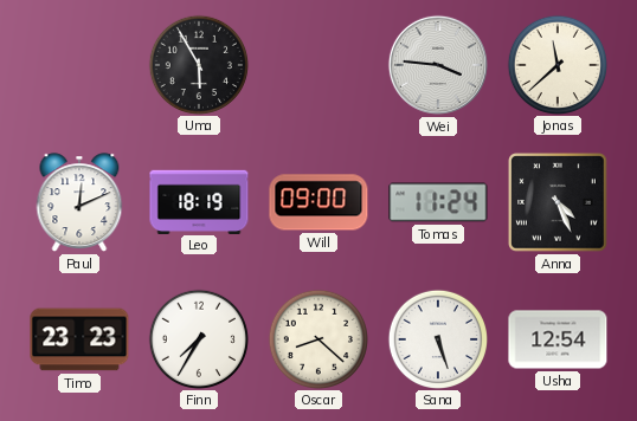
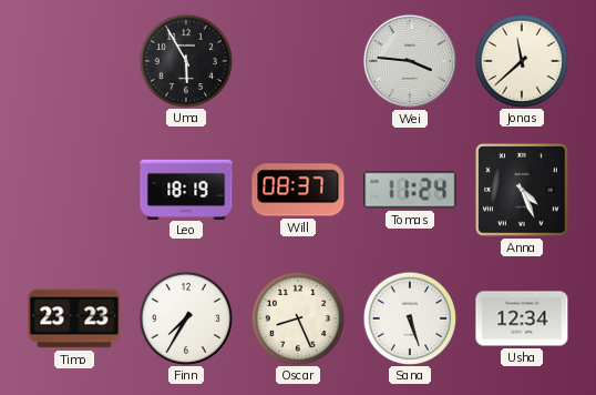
Paul: 12:11 -> none
Will: 09:00 -> 08:37
Oscar: 8:22 -> 8:26
Usha: 12:54 -> 12:34
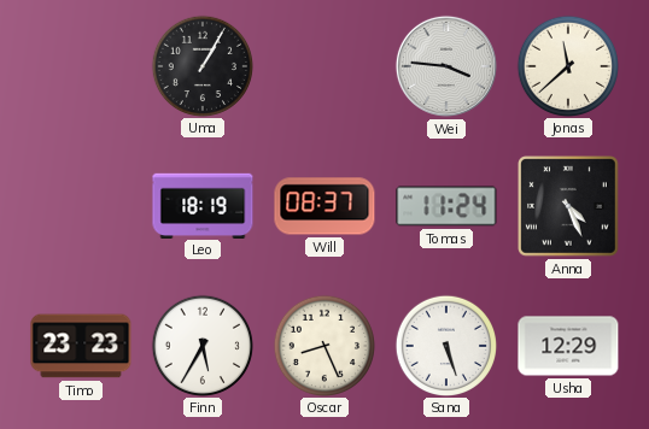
Uma: 5:55 -> 1:05
Finn: 7:35 -> 5:35
Usha: 12:34 -> 12:29
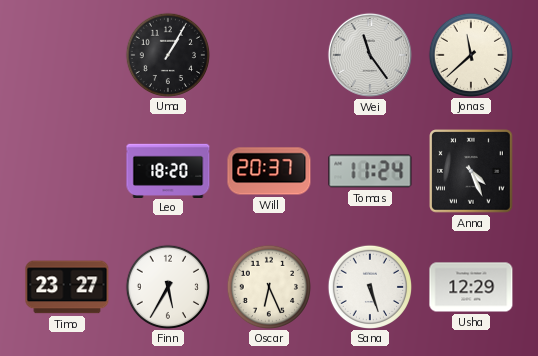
Wei: 3:46 -> 11:24
Leo: 18:19 -> 18:20
Will: 08:37 -> 20:37
Timo: 23:23 -> 23:27
Oscar: 8:26 -> 6:26
